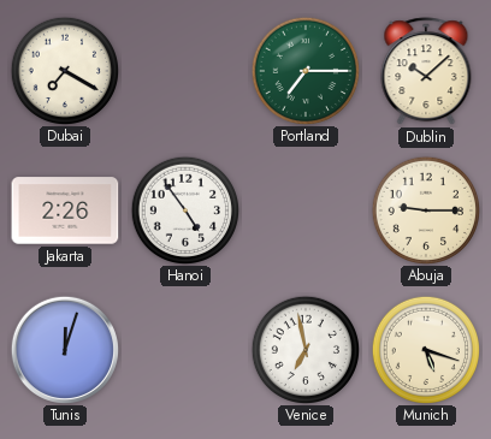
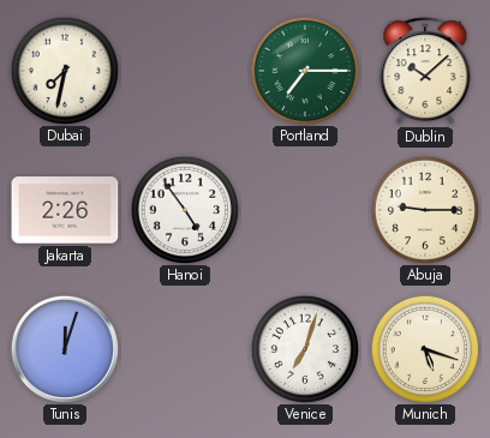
Dubai: 7:20 -> 7:32
Venice: 6:58 -> 7:03
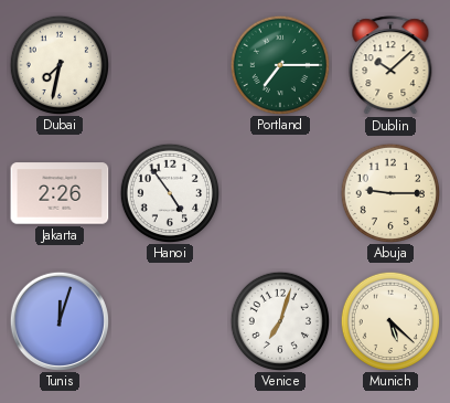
Munich: 5:18 -> 5:22
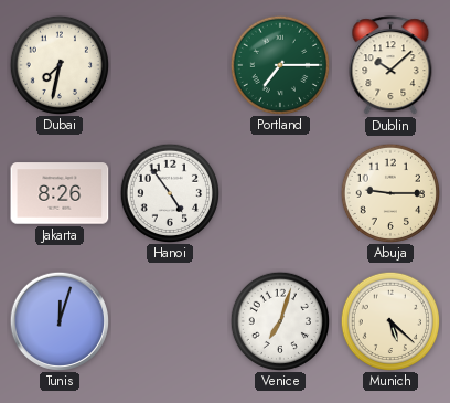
Jakarta: 2:26 -> 8:26
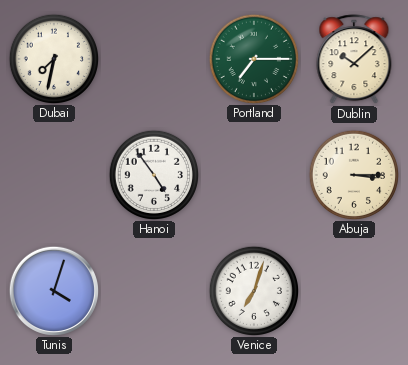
Jakarta: 8:26 -> none
Abuja: 9:15 -> 3:15
Tunis: 12:03 -> 4:03
Munich: 5:22 -> none
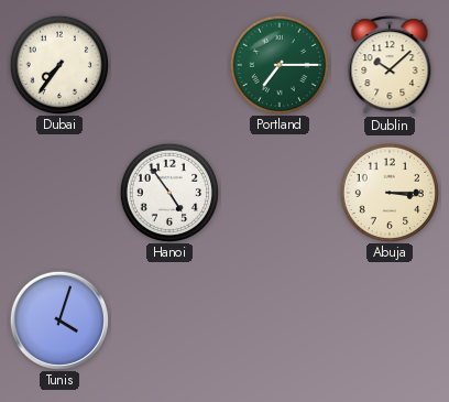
Dubai: 7:32 -> 7:36
Venice: 7:03 -> none
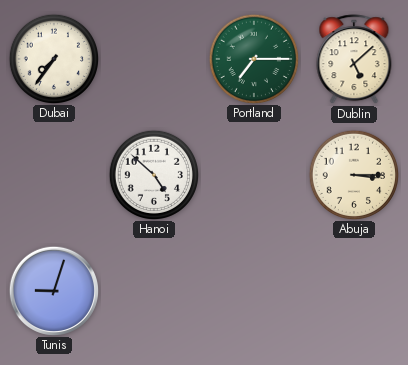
Dublin: 10:08 -> 5:08
Hanoi: 4:54 -> 4:52
Tunis: 4:03 -> 9:03
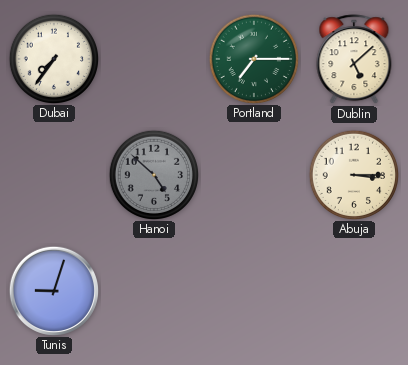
Hanoi dial: white -> grey
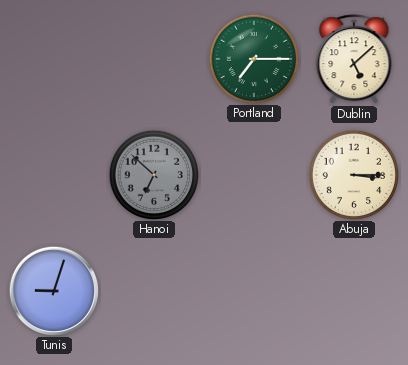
Dubai: 7:36 -> none
Hanoi: 4:52 -> 6:52
